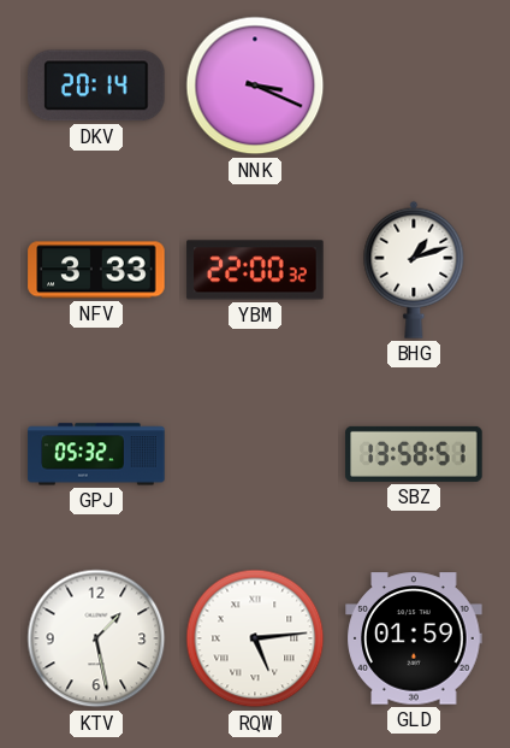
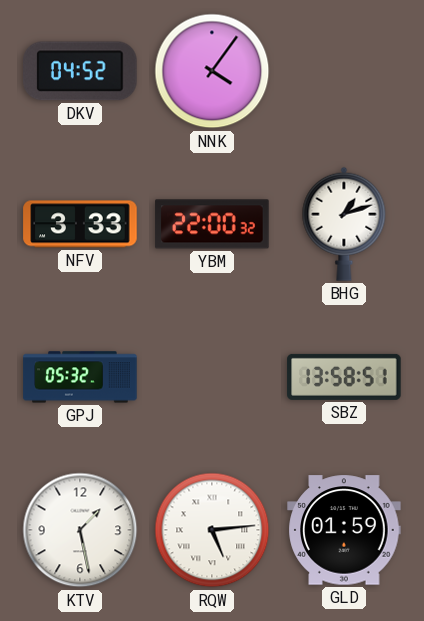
DKV: 20:14 -> 04:52
NNK: 3:19 -> 4:06
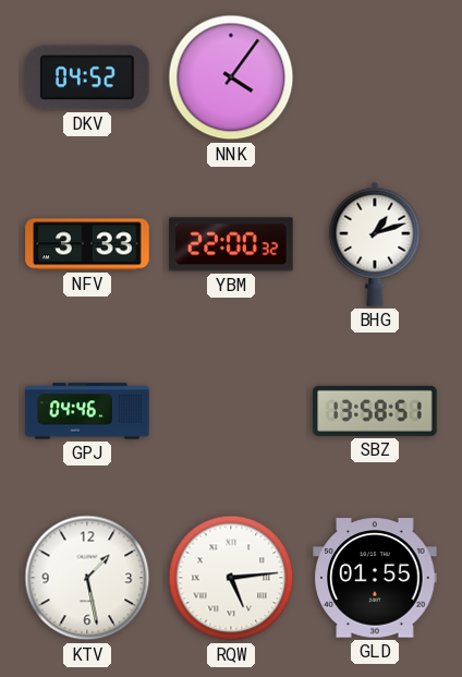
GPJ: 05:32 -> 04:46
GLD: 01:59 -> 01:55
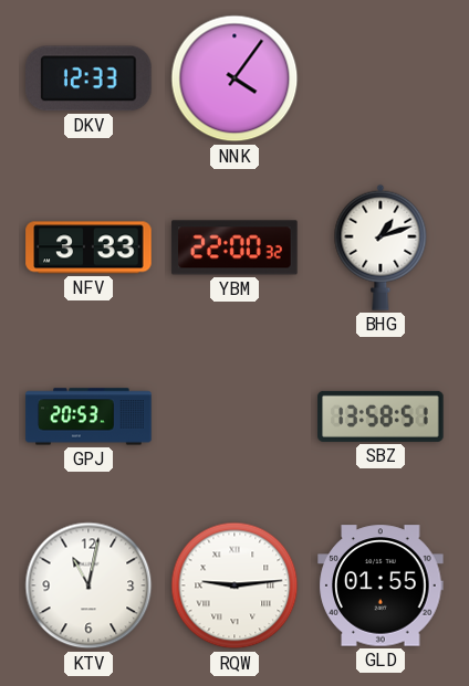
DKV: 04:52 -> 12:33
GPJ: 04:46 -> 20:53
KTV: 1:28 -> 11:02
RQW: 5:14 -> 9:14
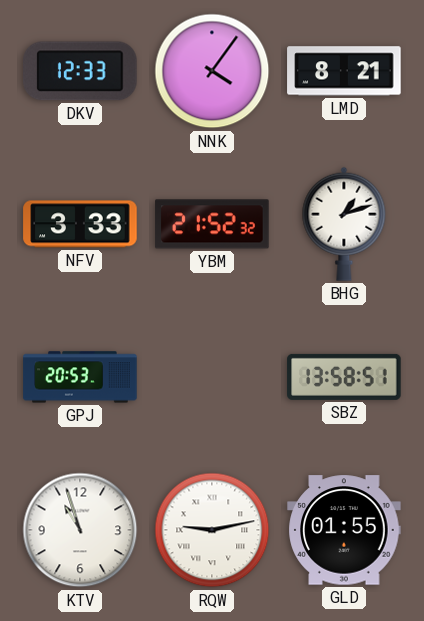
LMD: none -> 8:21
YBM: 22:00 -> 21:52
KTV: 11:02 -> 10:57
RQW: 9:14 -> 9:13
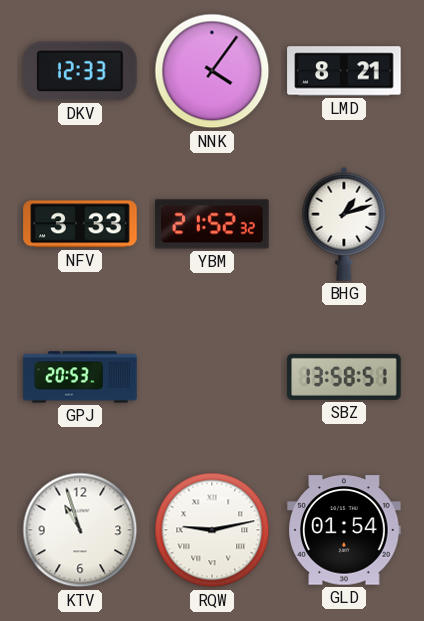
GLD: 01:55 -> 01:54
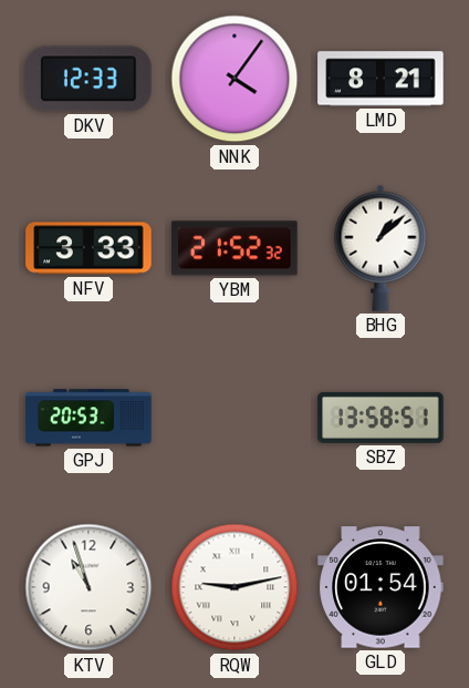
BHG: 1:12 -> 1:08
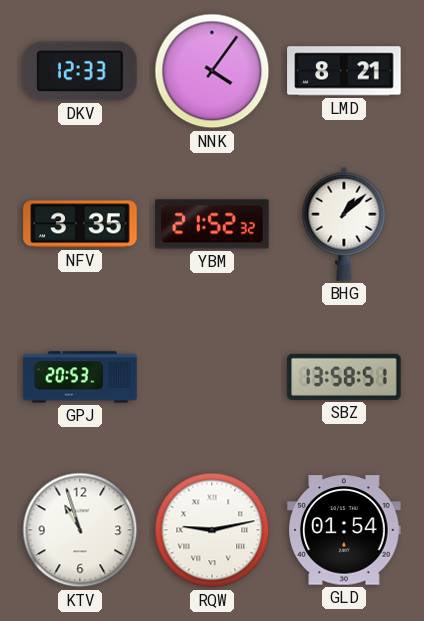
NFV: 3:33 -> 3:35
